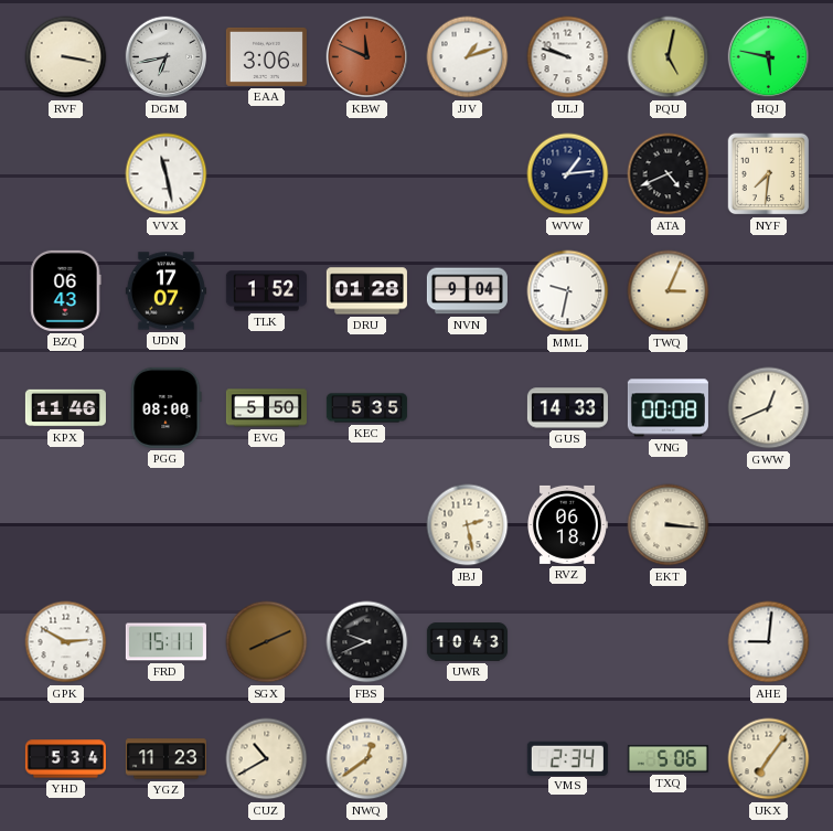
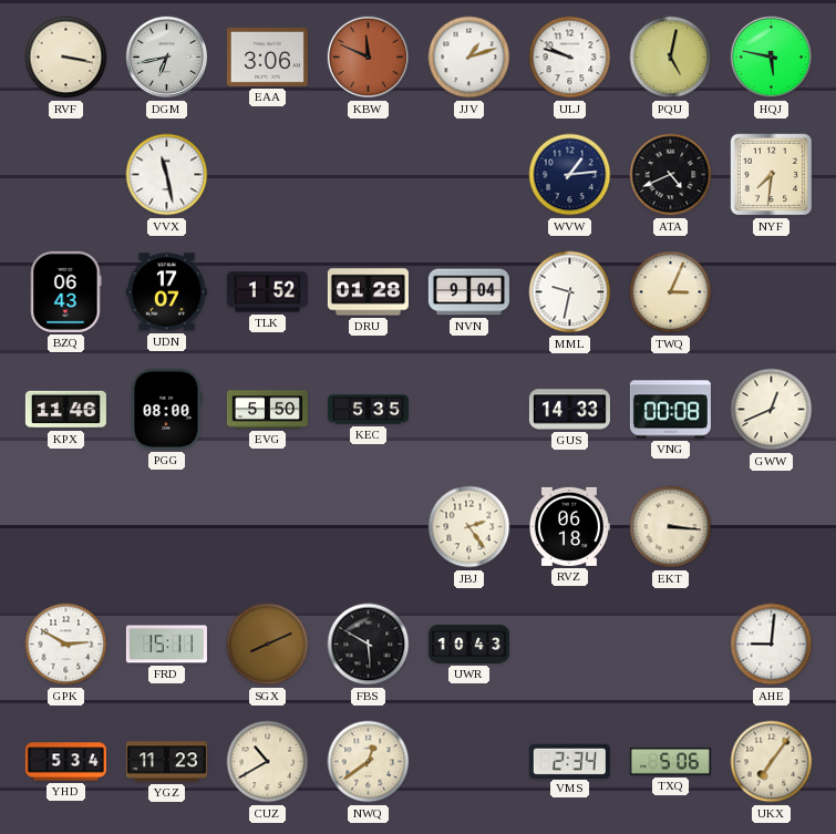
JBJ: 2:28 -> 2:24
FBS: 9:41 -> 5:50
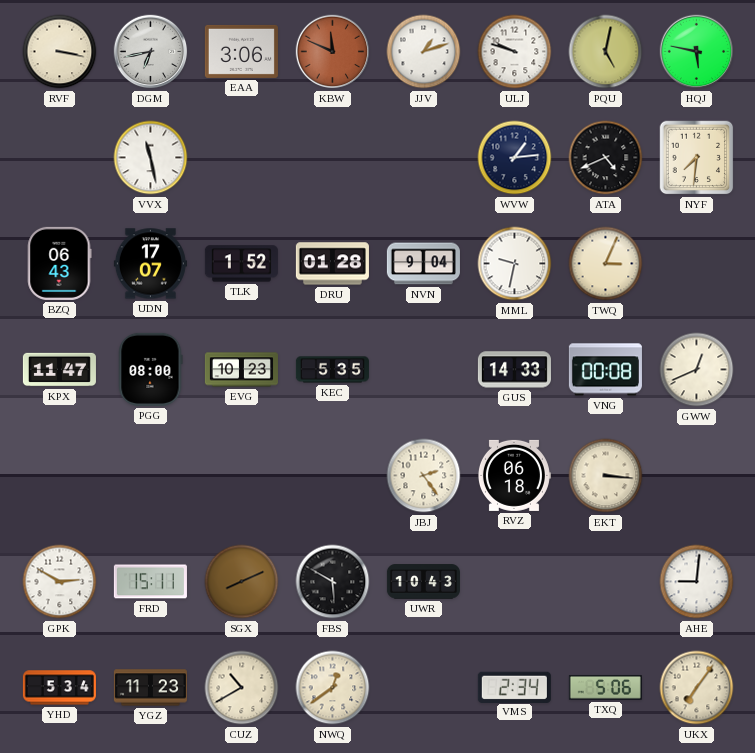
KPX: 11:46 -> 11:47
EVG: 5:50 -> 10:23
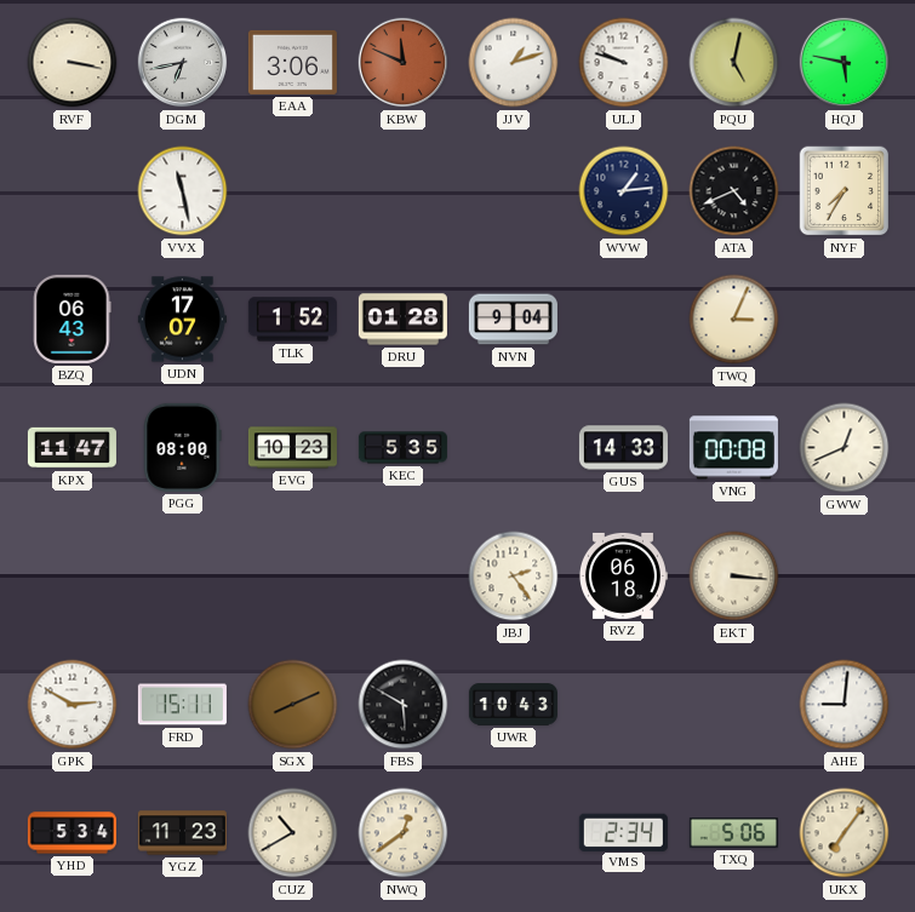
NYF: 7:31 -> 7:35
MML: 9:32 -> none
